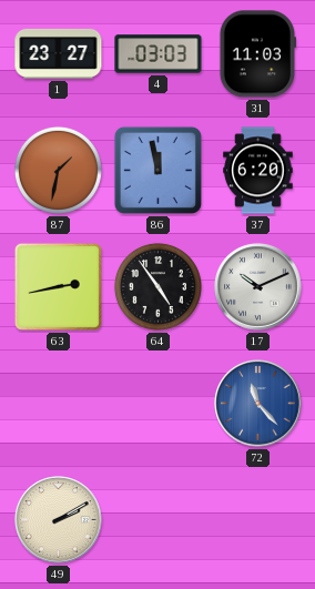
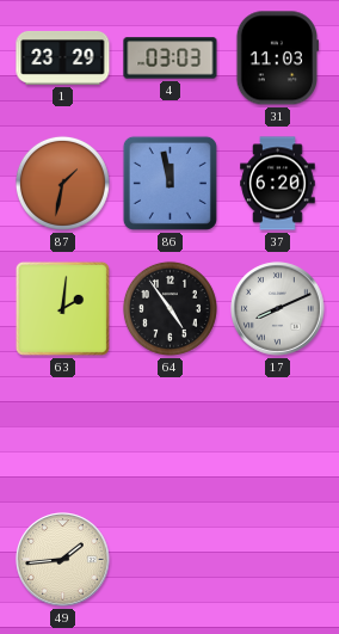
1: 23:27 -> 23:29
63: 2:43 -> 2:01
17: 10:11 -> 8:11
72: 11:23 -> none
49: 2:10 -> 1:44
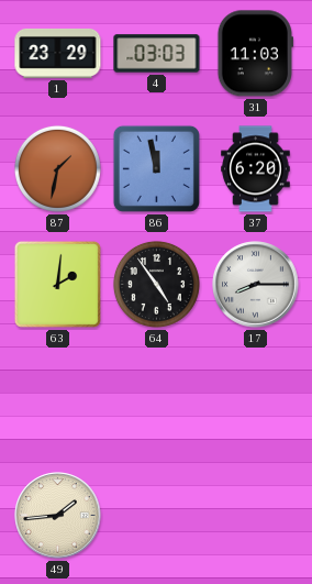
17: 8:11 -> 8:15
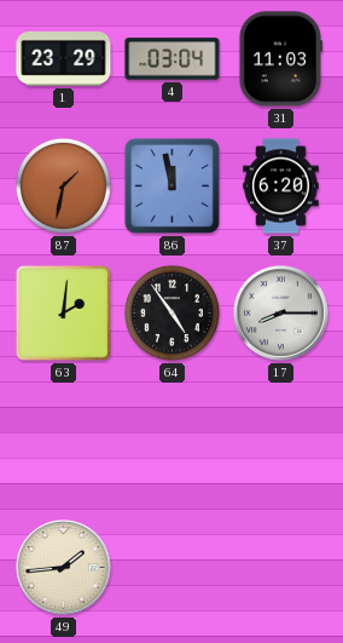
4: 03:03 -> 03:04
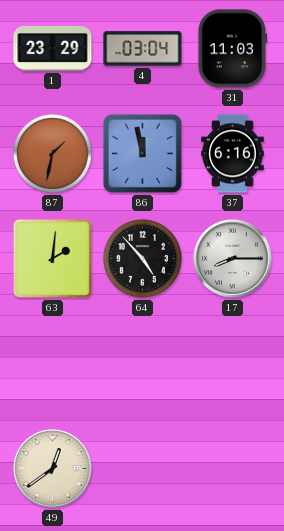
37: 6:20 -> 6:16
64: 4:54 -> 4:53
49: 1:44 -> 12:39
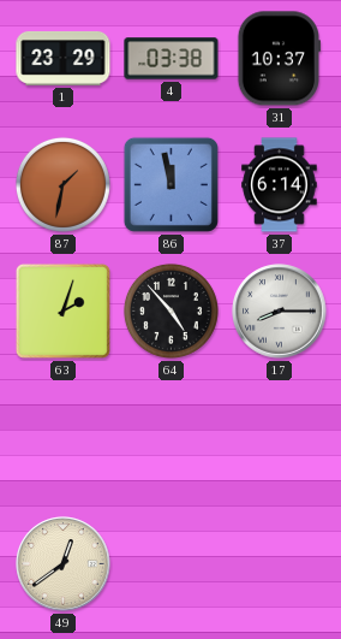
4: 03:04 -> 03:38
31: 11:03 -> 10:37
37: 6:16 -> 6:14
63: 2:01 -> 2:03
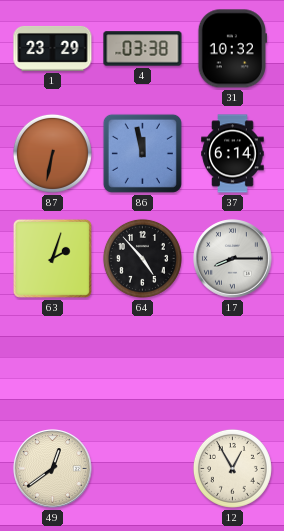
31: 10:37 -> 10:32
87: 1:32 -> 6:32
12: none -> 12:55
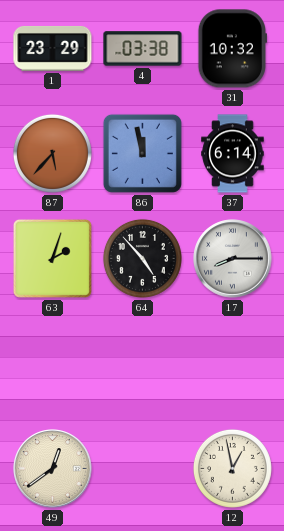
87: 6:32 -> 5:37
12: 12:55 -> 12:58
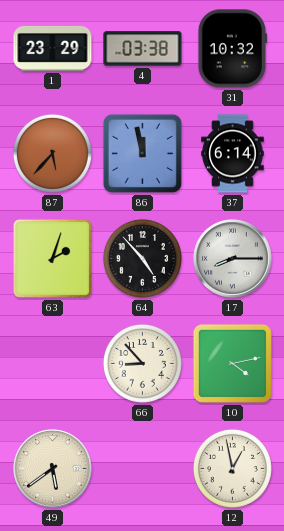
66: none -> 8:53
10: none -> 4:13
49: 12:39 -> 5:39
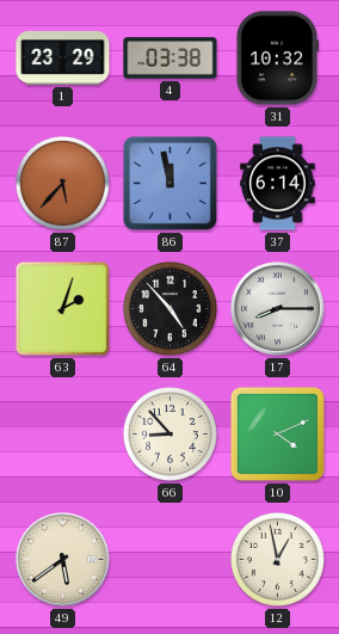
10: 4:13 -> 4:11
